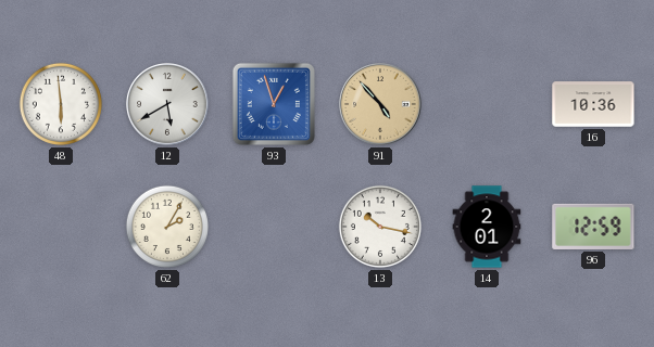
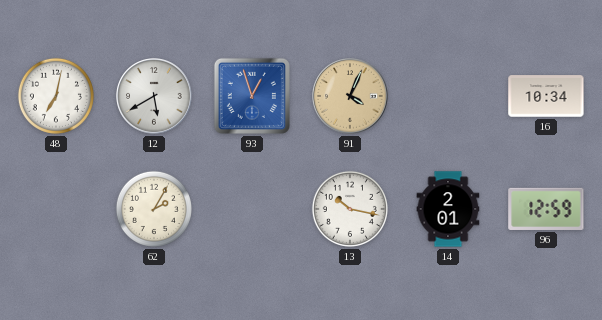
48: 5:59 -> 7:02
91: 4:53 -> 4:04
16: 10:36 -> 10:34
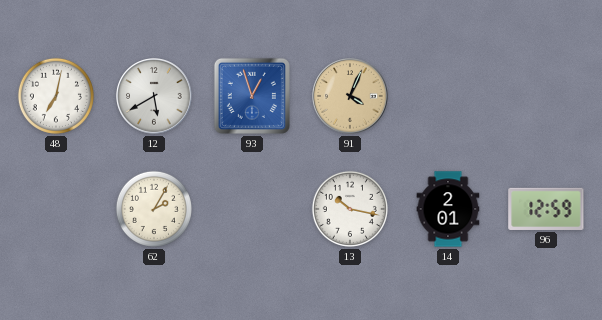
16: 10:34 -> none
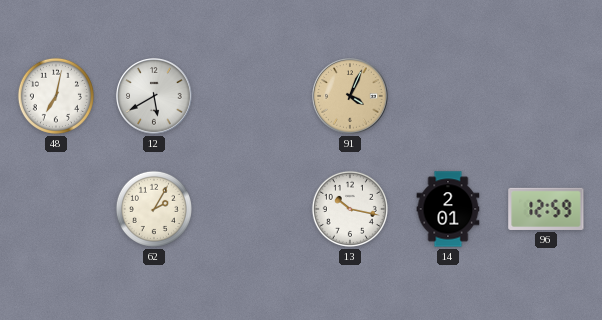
93: 12:57 -> none
